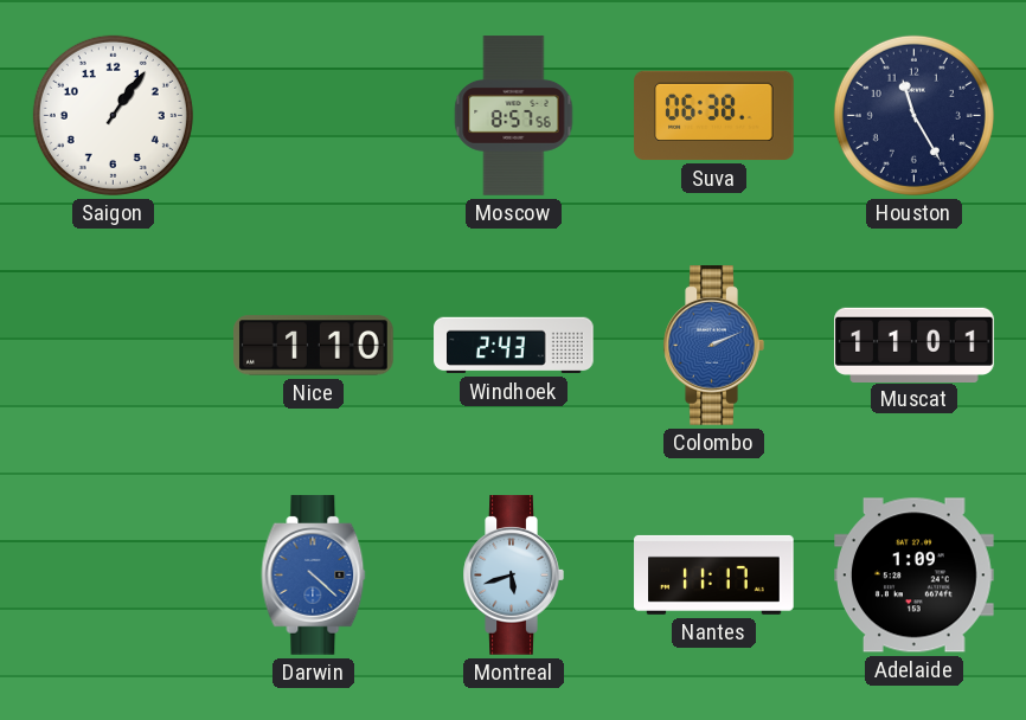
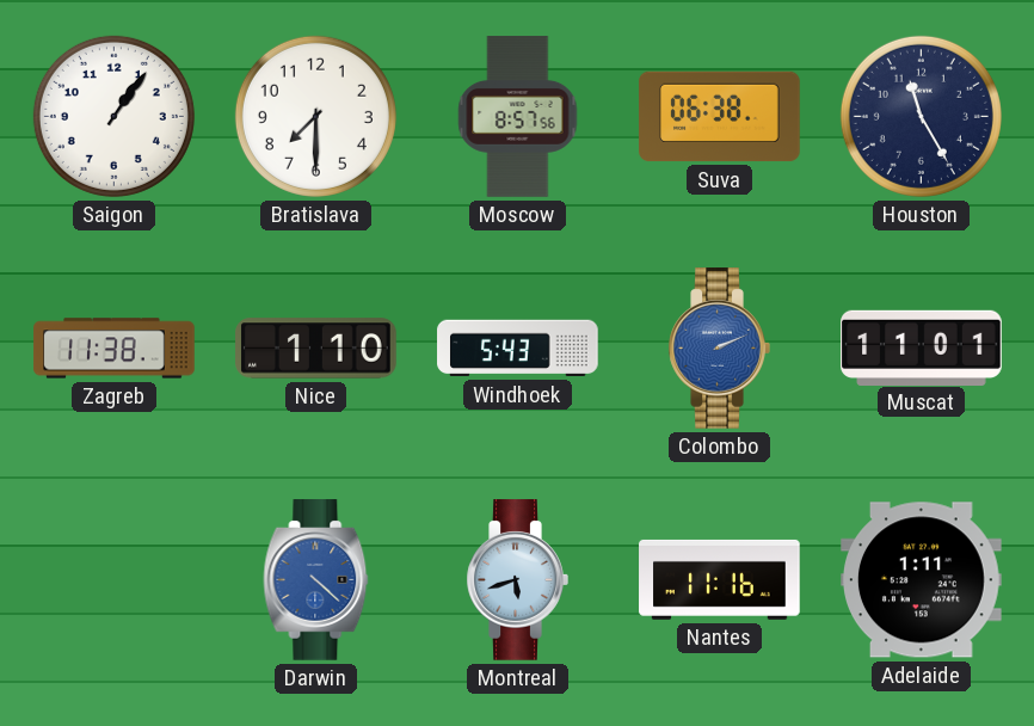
Bratislava: none -> 7:30
Zagreb: none -> 11:38
Windhoek: 2:43 -> 5:43
Nantes: 11:17 -> 11:16
Adelaide: 1:09 -> 1:11
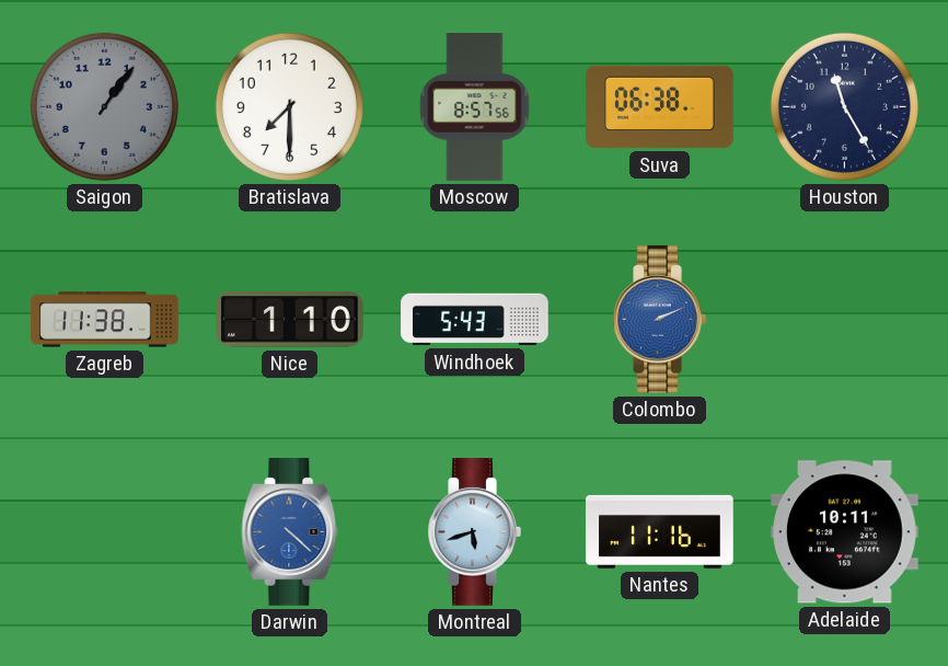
Saigon dial: white -> grey
Muscat: 11:01 -> none
Adelaide: 1:11 -> 10:11
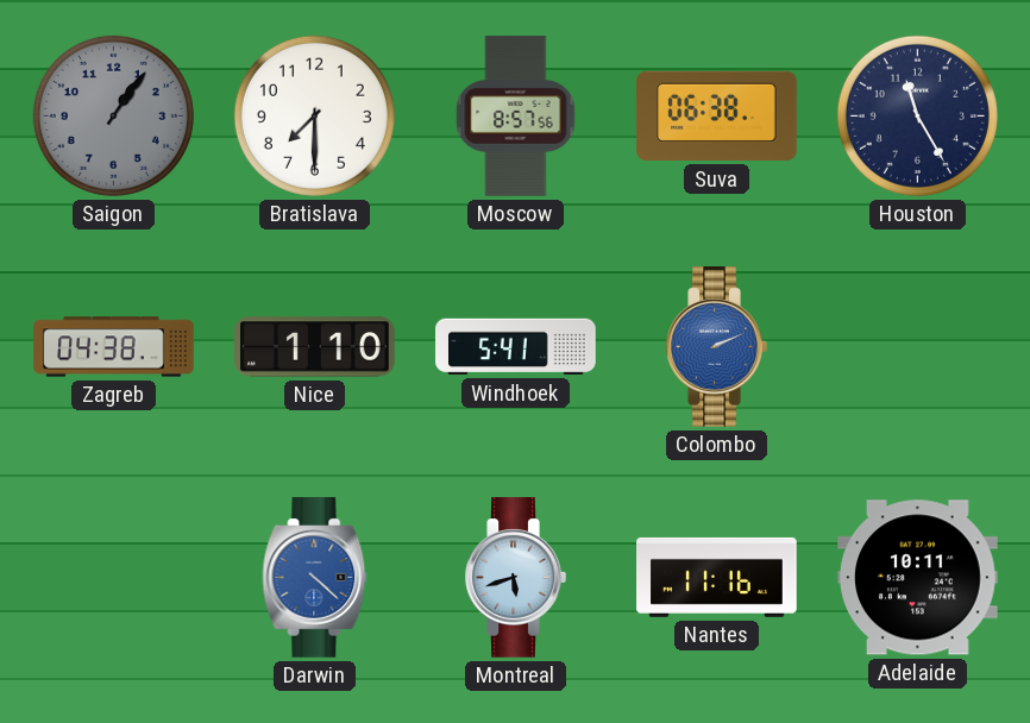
Zagreb: 11:38 -> 04:38
Windhoek: 5:43 -> 5:41
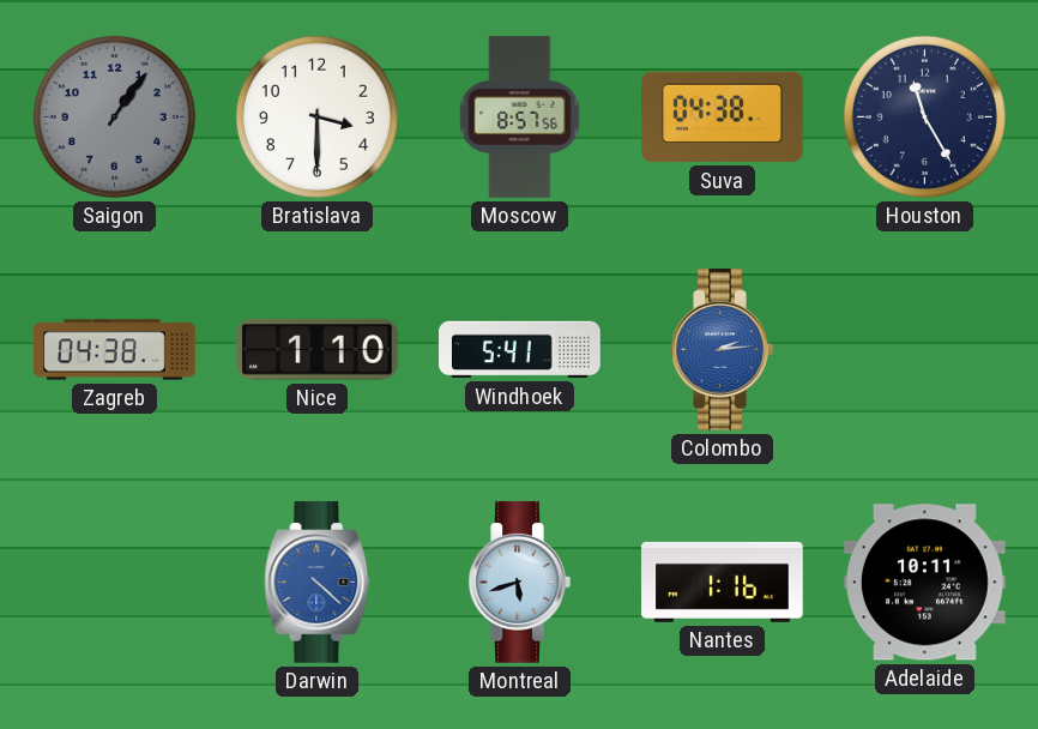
Bratislava: 7:30 -> 3:30
Suva: 06:38 -> 04:38
Colombo: 2:11 -> 2:14
Nantes: 11:16 -> 1:16
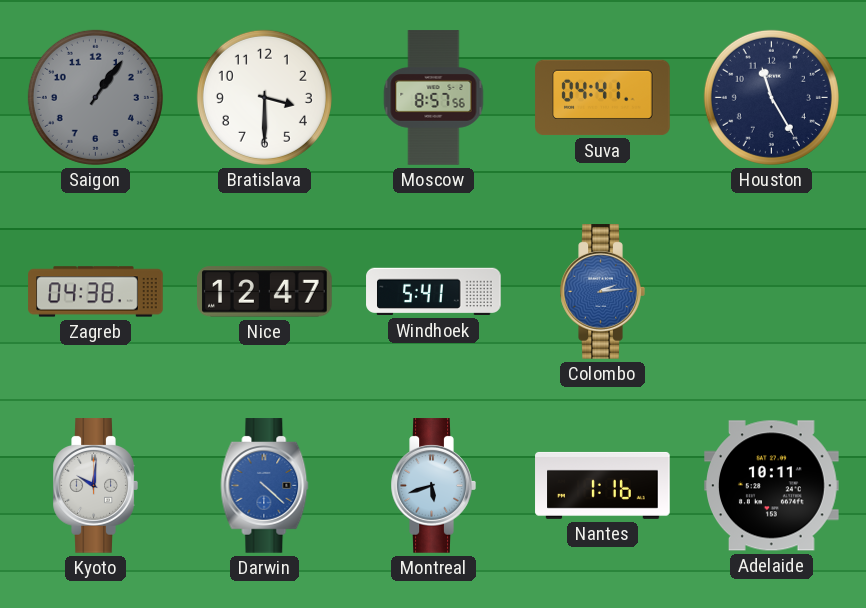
Suva: 04:38 -> 04:41
Nice: 1:10 -> 12:47
Kyoto: none -> 10:01
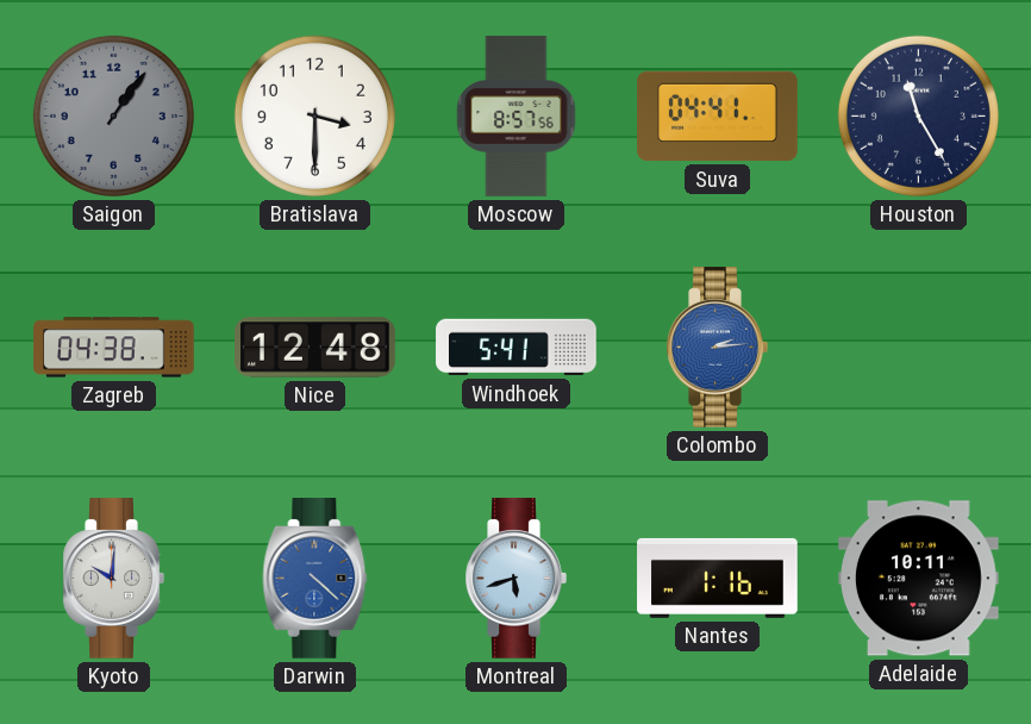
Nice: 12:47 -> 12:48
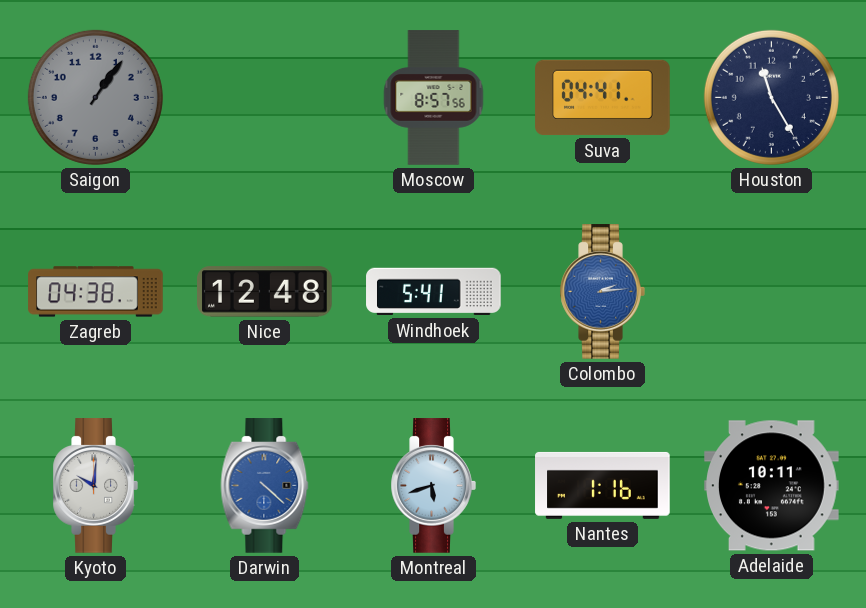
Bratislava: 3:30 -> none
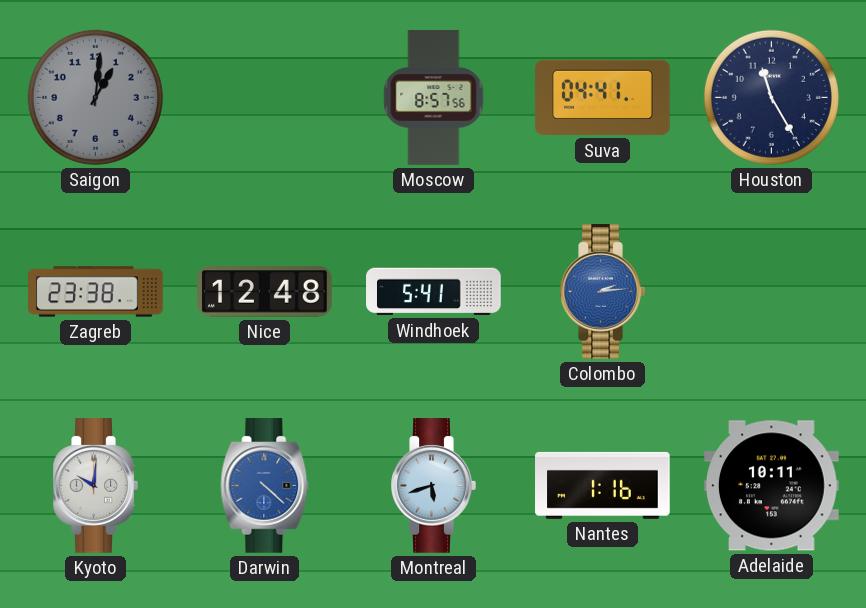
Saigon: 1:06 -> 1:01
Zagreb: 04:38 -> 23:38
